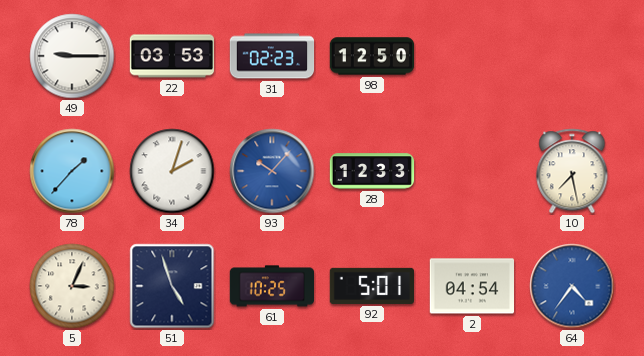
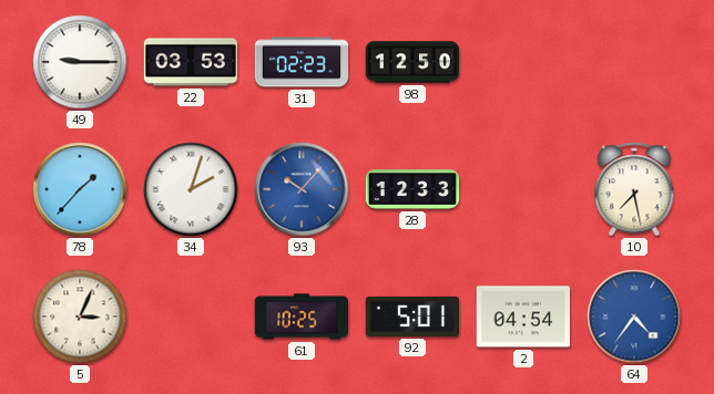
51: 4:57 -> none
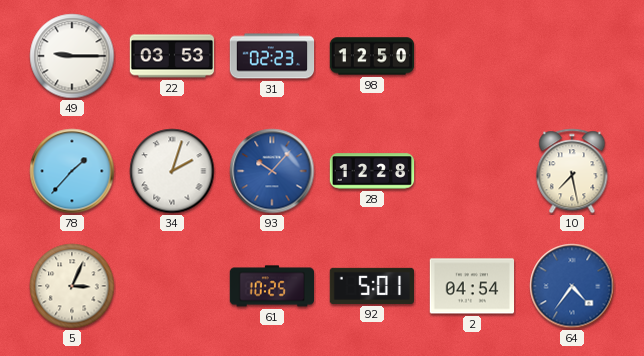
28: 12:33 -> 12:28
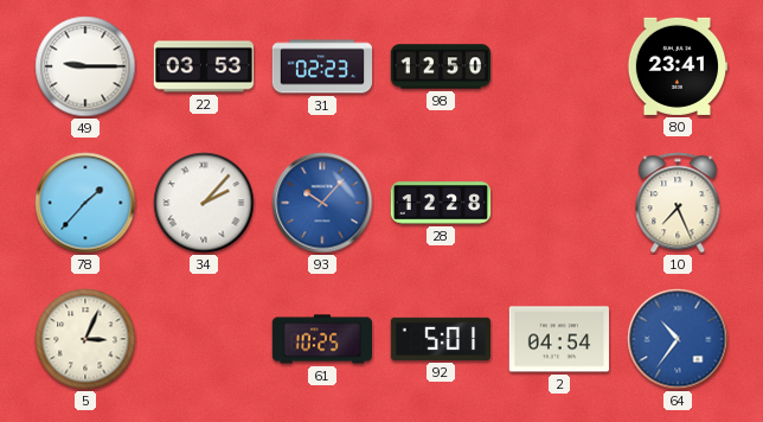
80: none -> 23:41
34: 2:03 -> 2:07
10: 7:28 -> 7:26
64: 4:36 -> 10:36
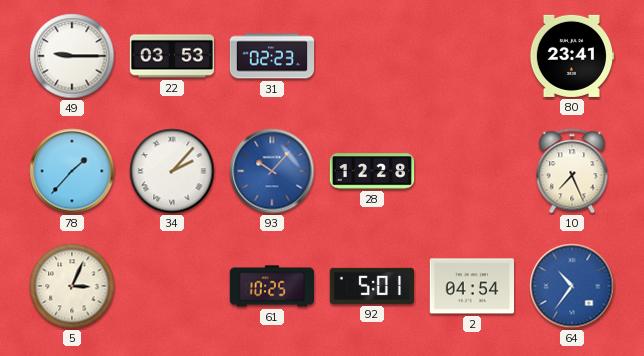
98: 12:50 -> none
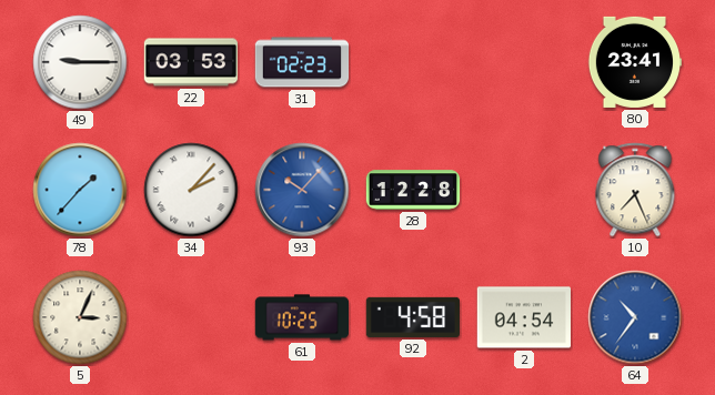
92: 5:01 -> 4:58
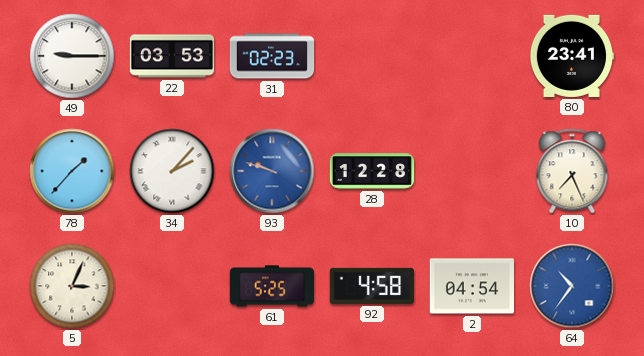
93: 10:07 -> 9:48
61: 10:25 -> 5:25
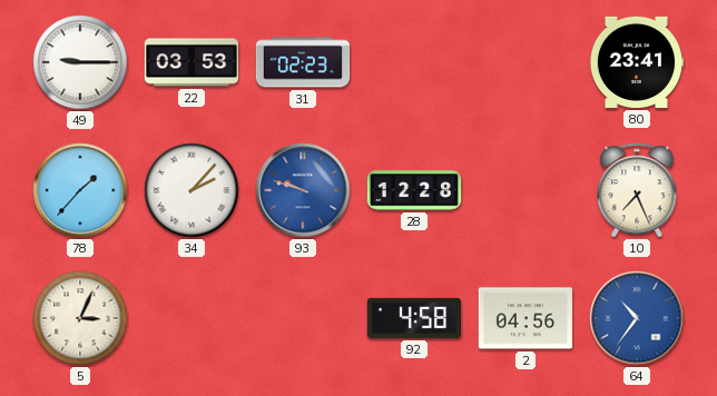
61: 5:25 -> none
2: 04:54 -> 04:56
